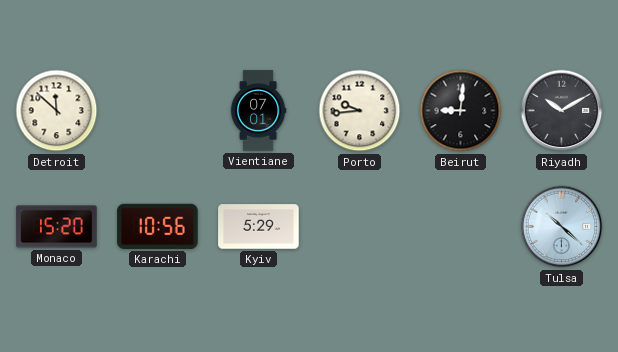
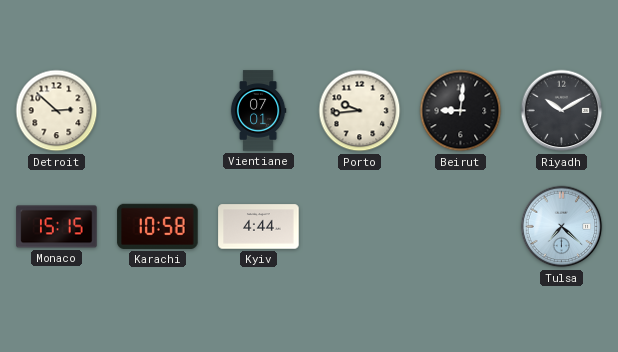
Detroit: 11:52 -> 2:52
Monaco: 15:20 -> 15:15
Karachi: 10:56 -> 10:58
Kyiv: 5:29 -> 4:44
Tulsa: 10:22 -> 7:22
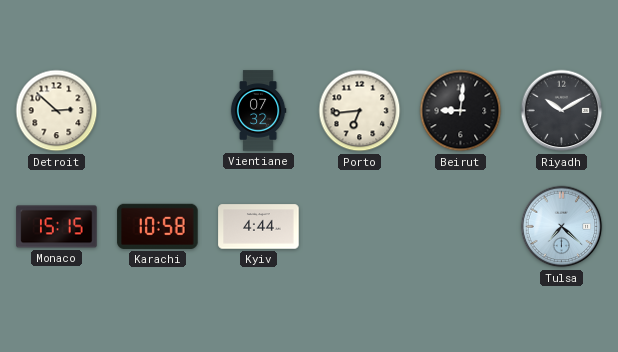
Vientiane: 07:01 -> 07:32
Porto: 9:44 -> 6:44
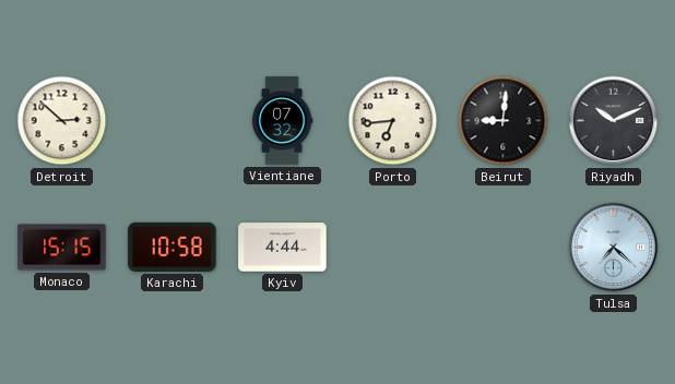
Riyadh: 10:10 -> 10:11
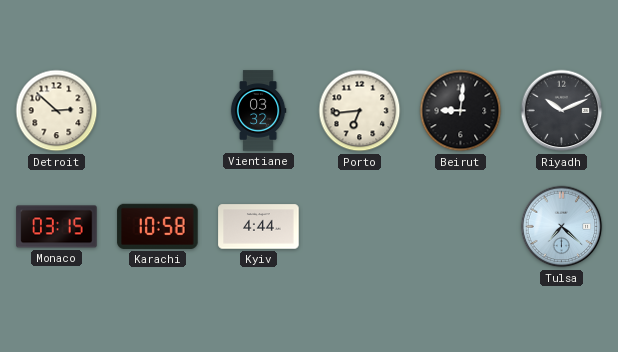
Vientiane: 07:32 -> 03:32
Monaco: 15:15 -> 03:15
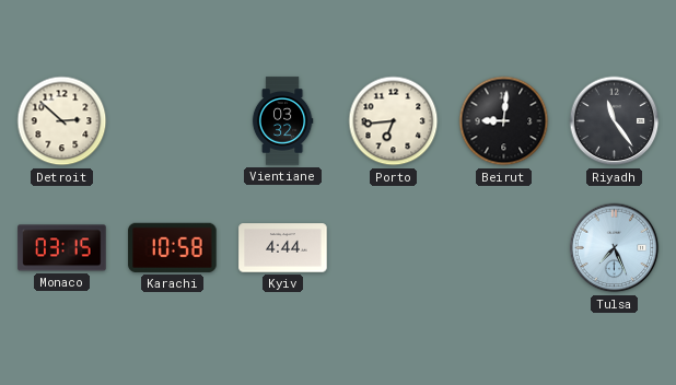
Riyadh: 10:11 -> 11:24
Tulsa: 7:22 -> 7:26
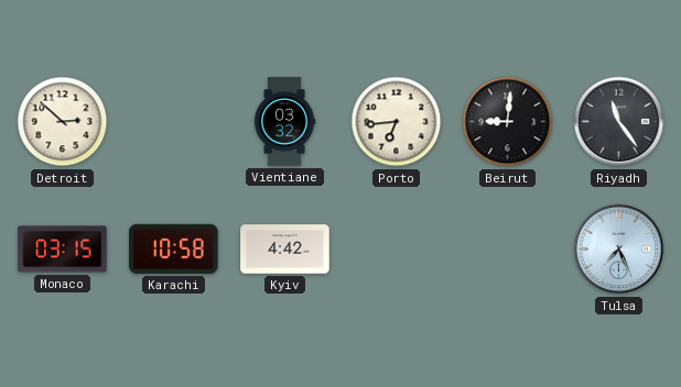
Kyiv: 4:44 -> 4:42
